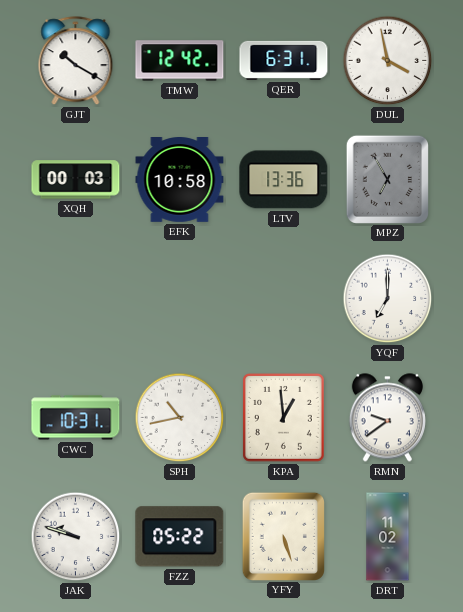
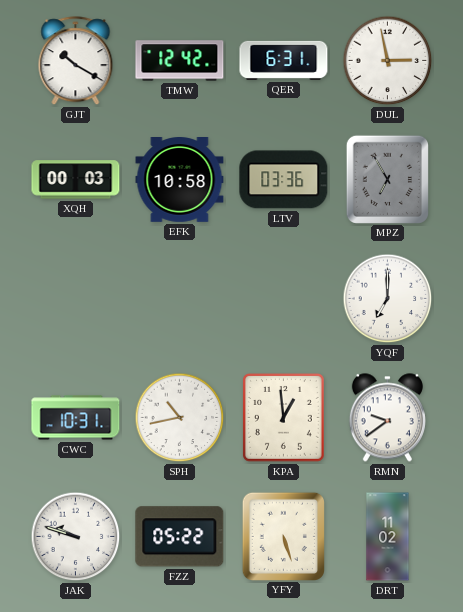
DUL: 3:58 -> 2:58
LTV: 13:36 -> 03:36
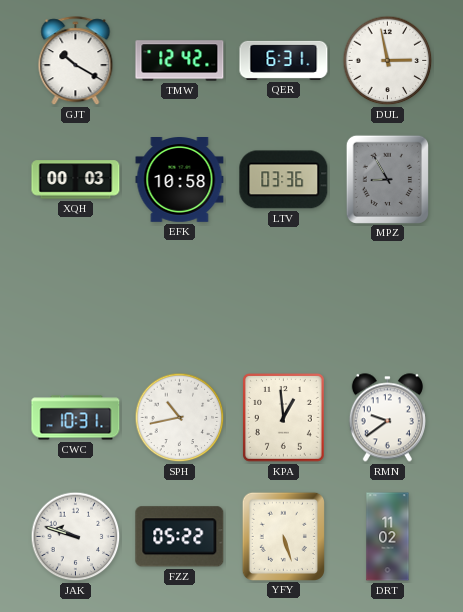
MPZ: 6:55 -> 8:55
YQF: 7:00 -> none
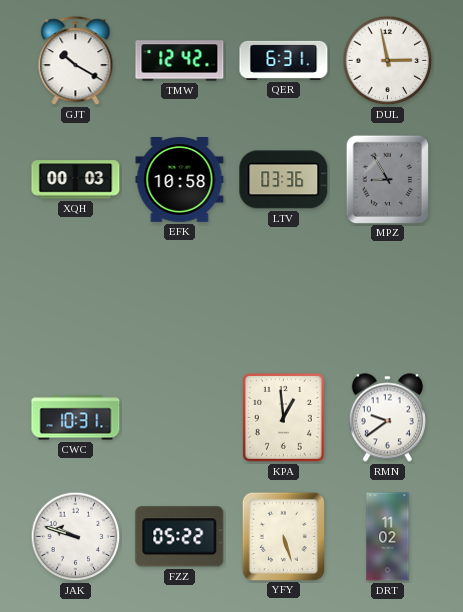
SPH: 10:43 -> none
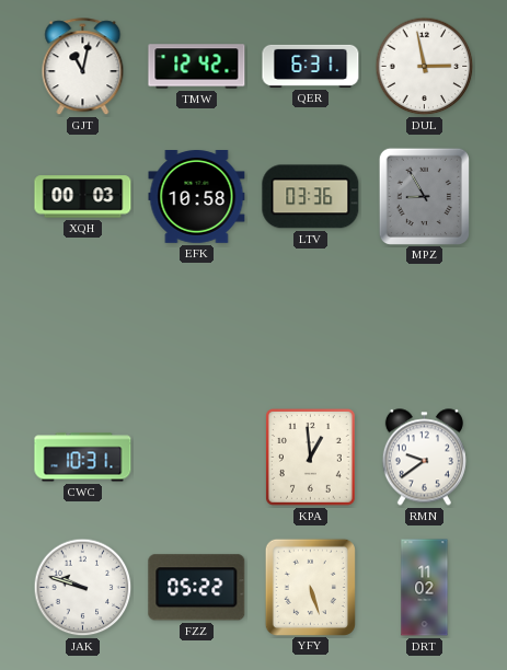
GJT: 10:20 -> 11:02
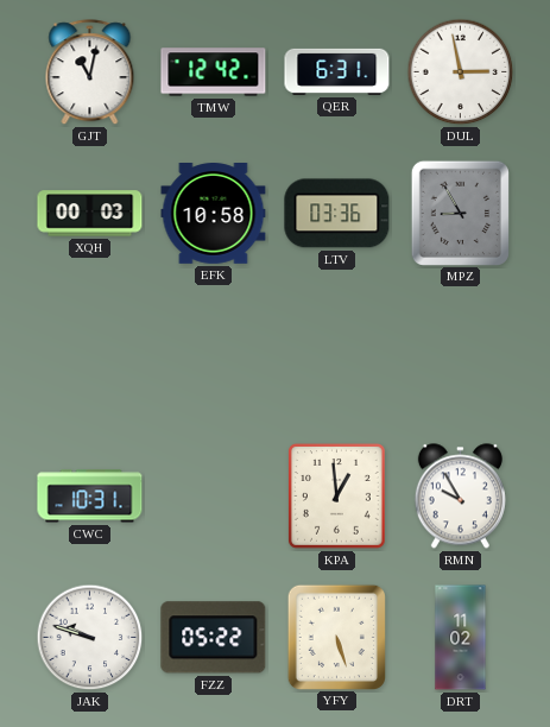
RMN: 9:39 -> 9:55
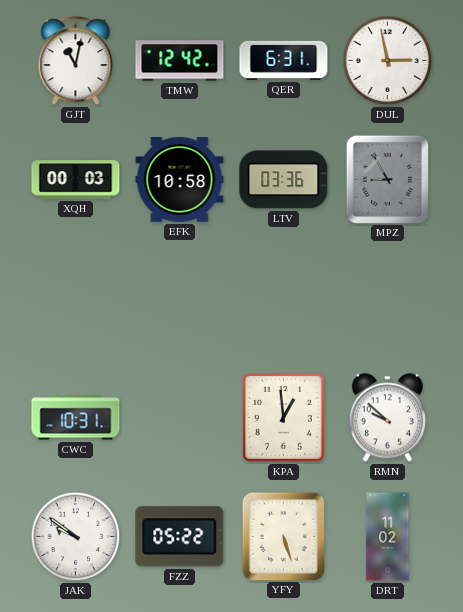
RMN: 9:55 -> 9:52
JAK: 9:48 -> 9:51
